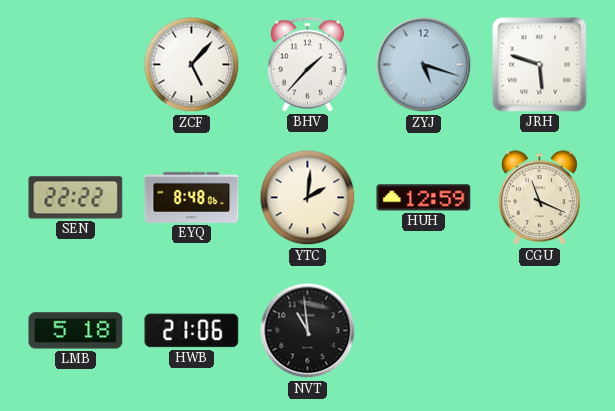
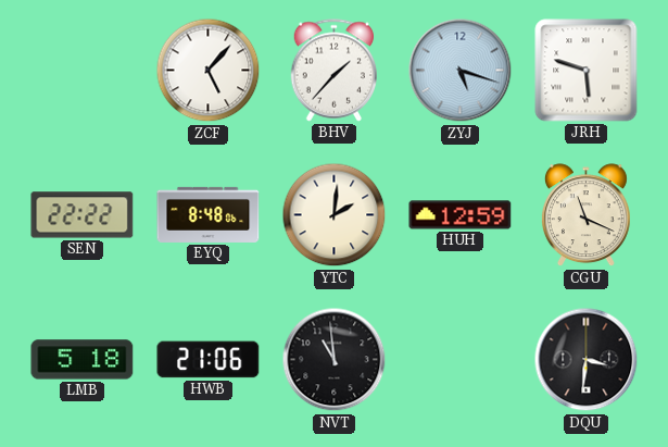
DQU: none -> 3:31
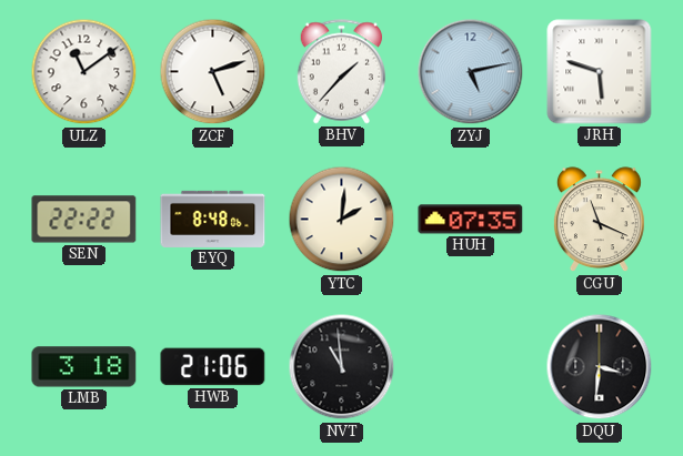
ULZ: none -> 11:09
ZCF: 5:07 -> 5:12
ZYJ: 5:18 -> 5:13
HUH: 12:59 -> 07:35
LMB: 5:18 -> 3:18
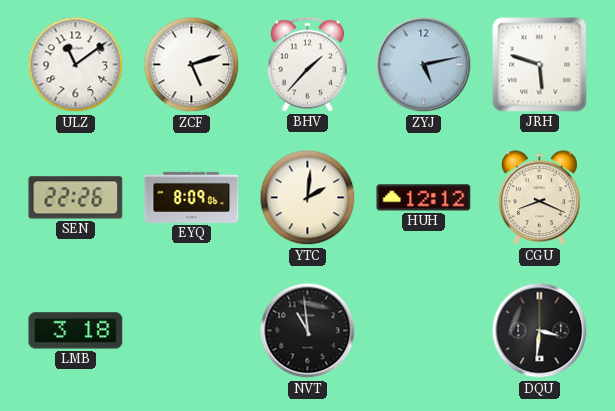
SEN: 22:22 -> 22:26
EYQ: 8:48 -> 8:09
HUH: 07:35 -> 12:12
CGU: 11:19 -> 8:19
HWB: 21:06 -> none
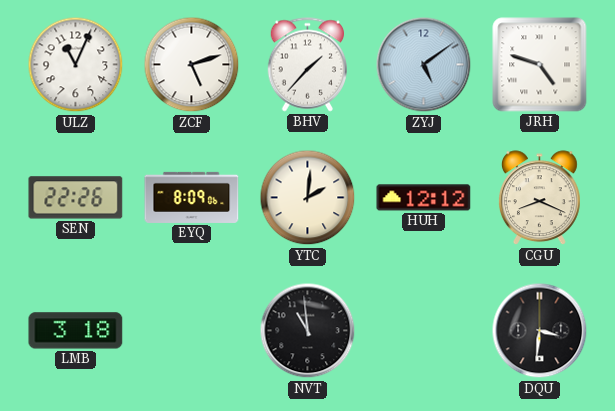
ULZ: 11:09 -> 11:04
ZYJ: 5:13 -> 5:09
JRH: 5:48 -> 4:48
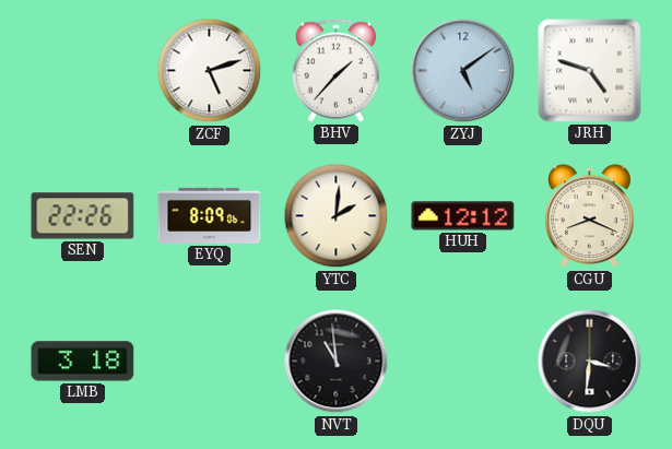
ULZ: 11:04 -> none
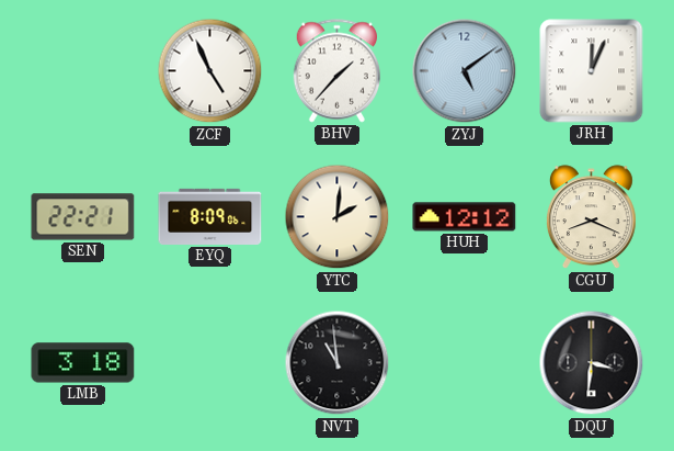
ZCF: 5:12 -> 4:56
JRH: 4:48 -> 12:04
SEN: 22:26 -> 22:21
